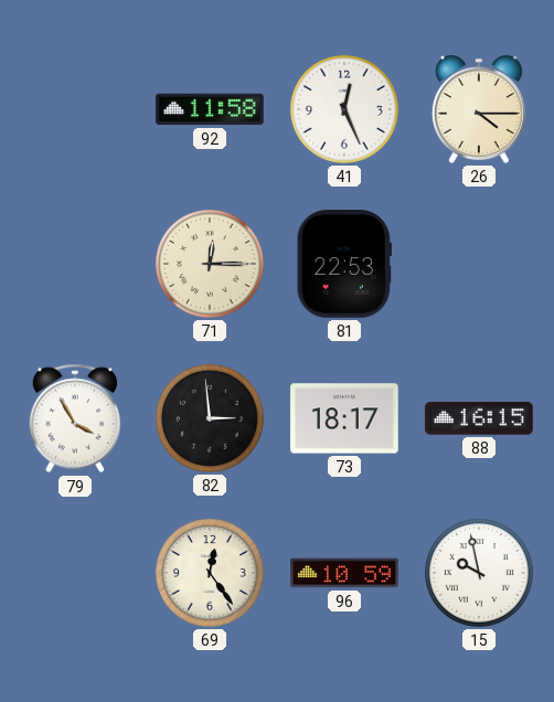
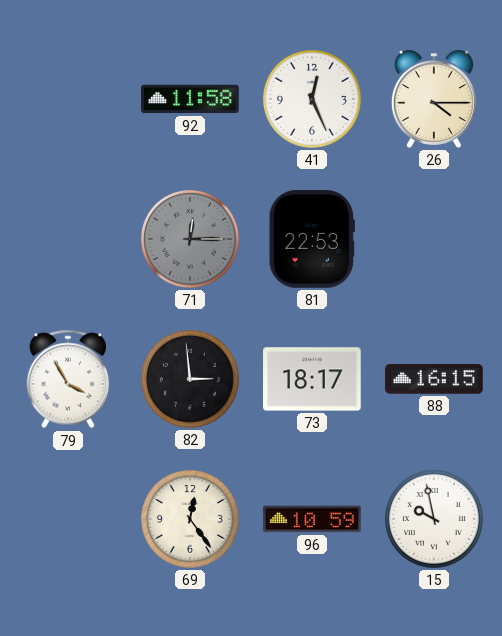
71 dial: cream -> grey
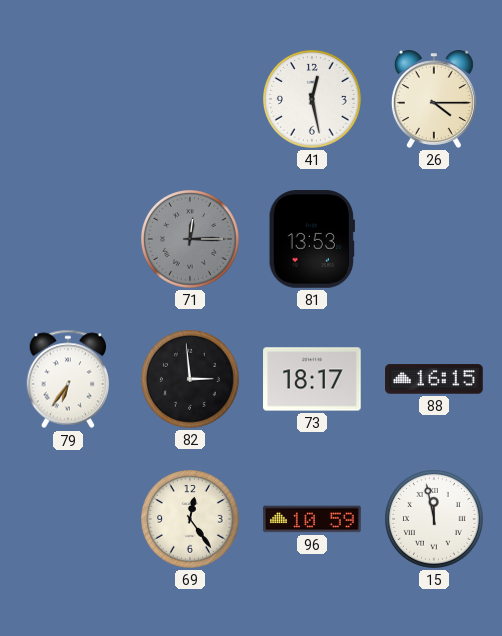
92: 11:58 -> none
41: 12:26 -> 12:28
81: 22:53 -> 13:53
79: 3:55 -> 6:36
15: 9:58 -> 11:58
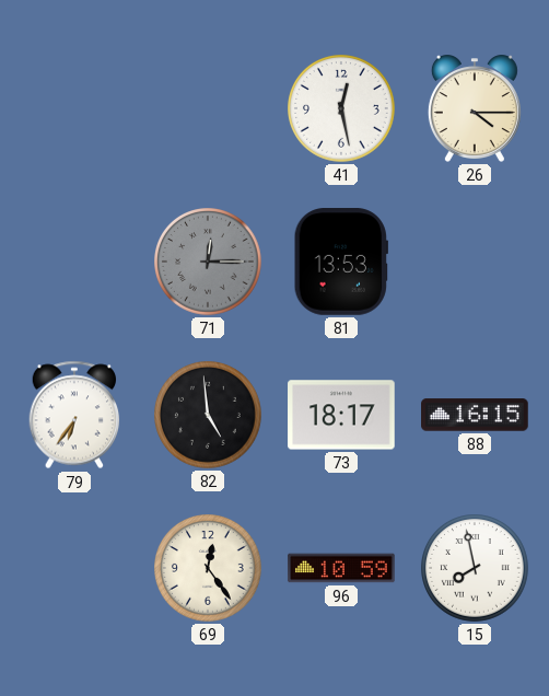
82: 2:59 -> 4:59
15: 11:58 -> 7:58
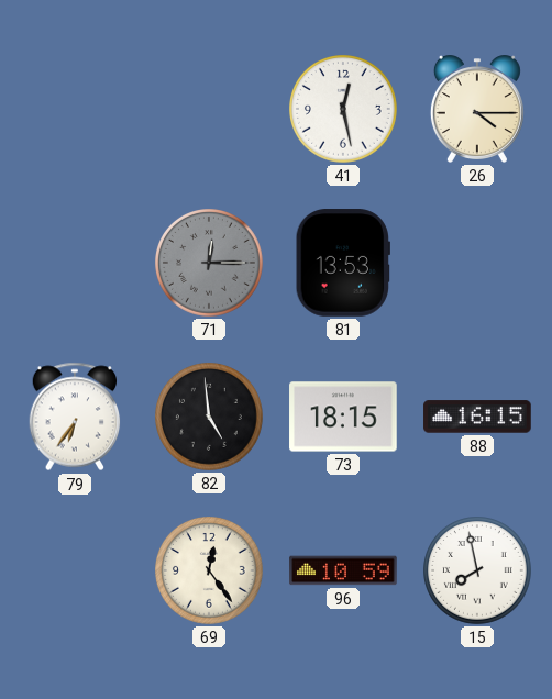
73: 18:17 -> 18:15
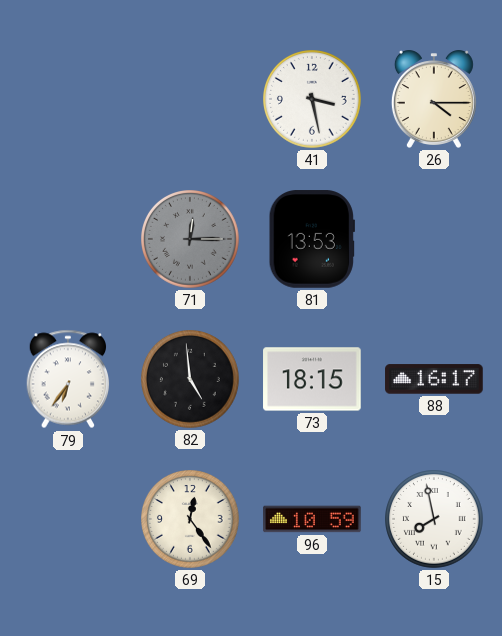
41: 12:28 -> 3:28
88: 16:15 -> 16:17
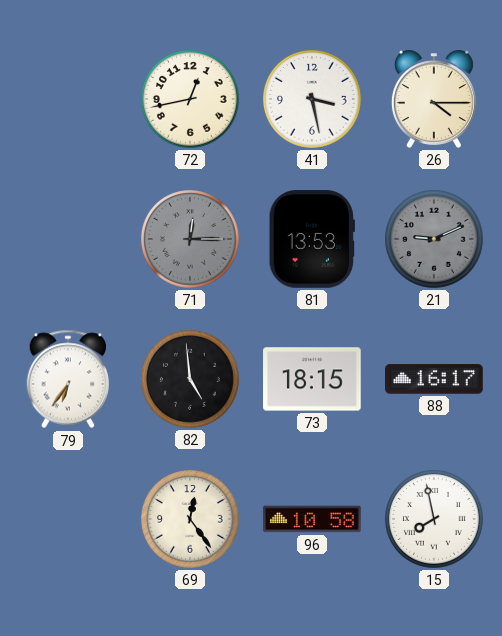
72: none -> 12:43
21: none -> 9:11
96: 10:59 -> 10:58
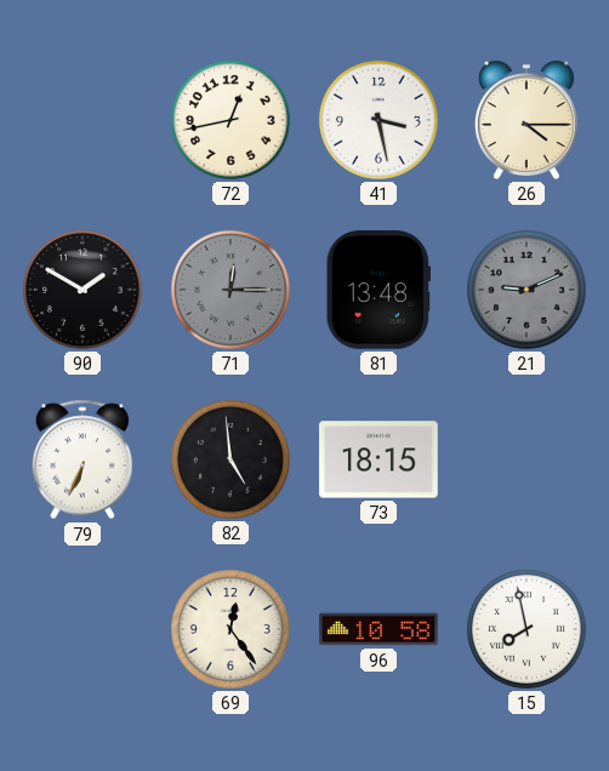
90: none -> 1:50
81: 13:53 -> 13:48
79: 6:36 -> 6:34
88: 16:17 -> none
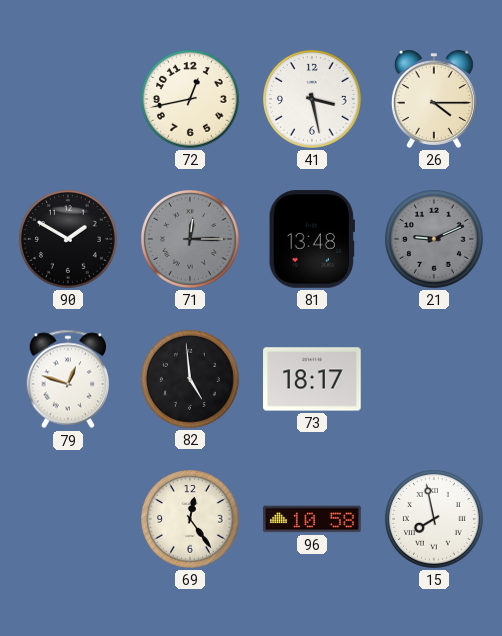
79: 6:34 -> 12:48
73: 18:15 -> 18:17
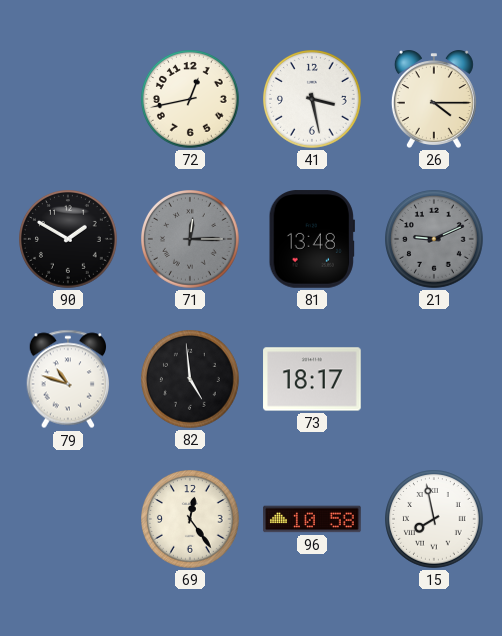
79: 12:48 -> 10:48
